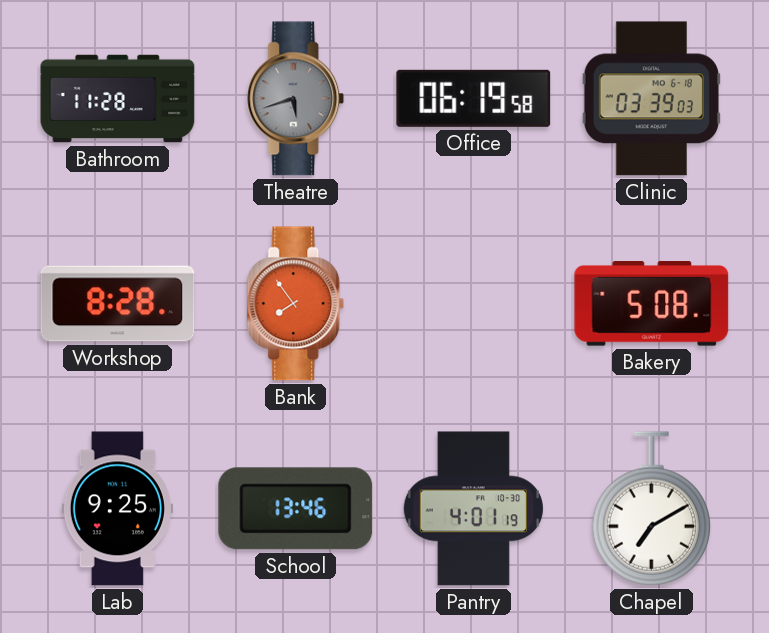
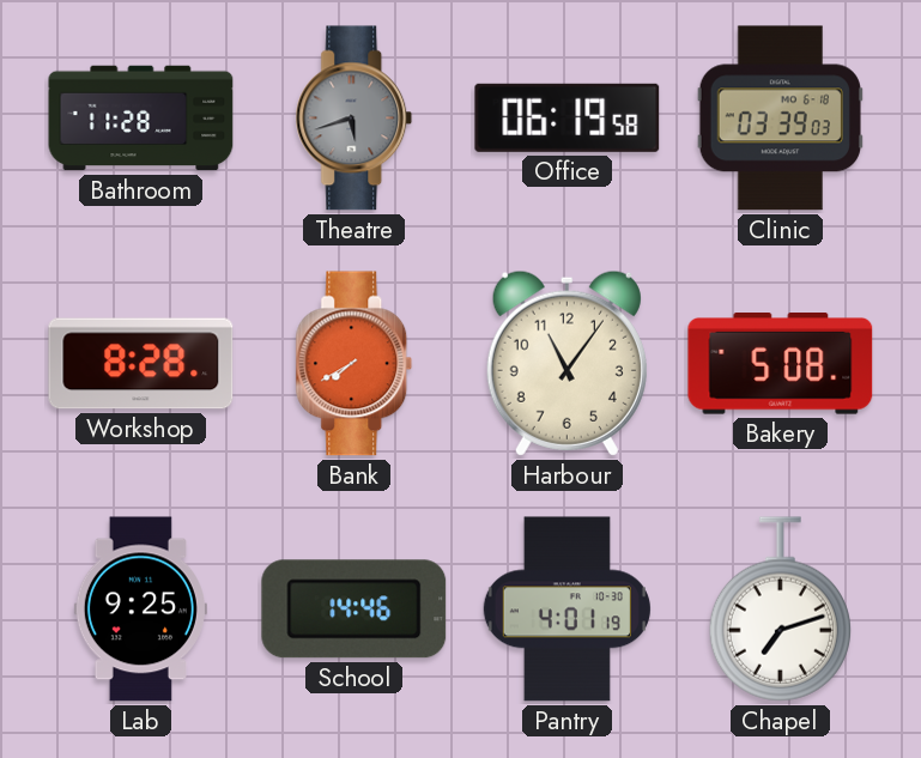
Bank: 7:54 -> 7:40
Harbour: none -> 11:06
School: 13:46 -> 14:46
Chapel: 7:10 -> 7:12
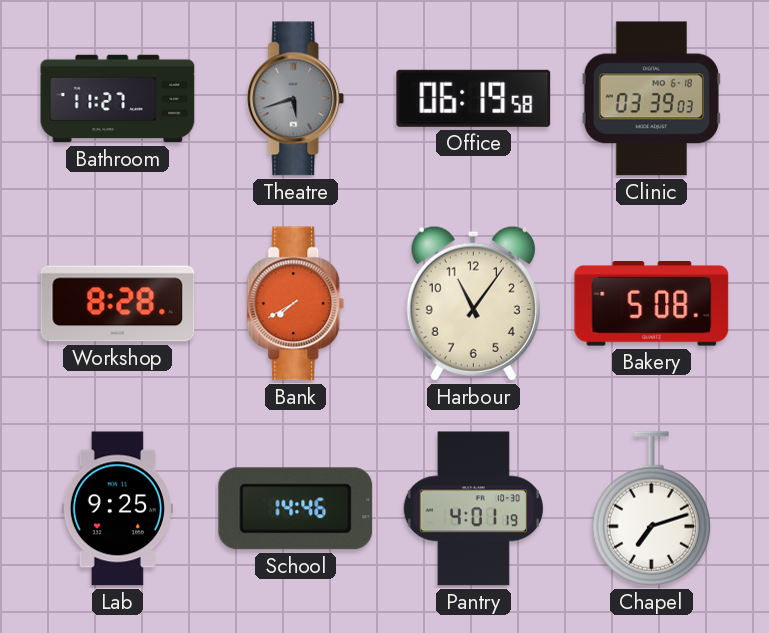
Bathroom: 11:28 -> 11:27
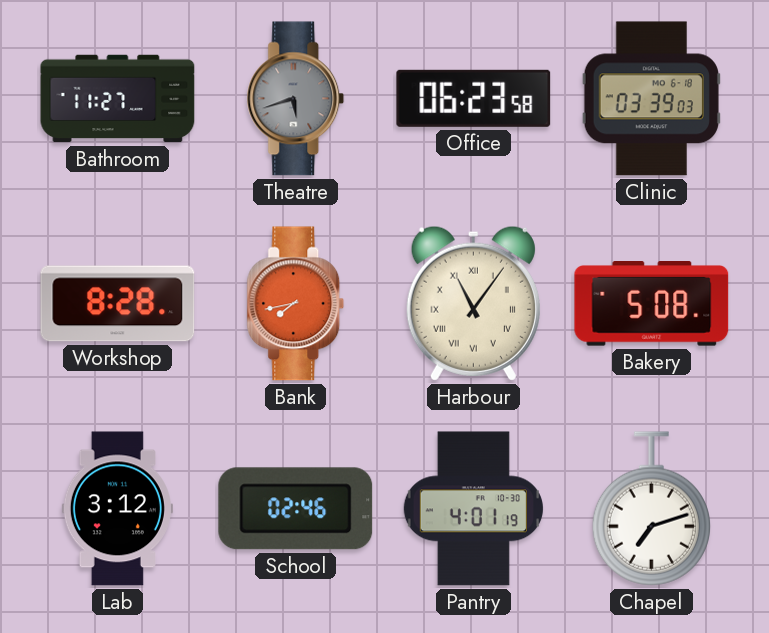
Office: 06:19 -> 06:23
Bank: 7:40 -> 7:43
Harbour numerals: Arabic -> Roman
Lab: 9:25 -> 3:12
School: 14:46 -> 02:46
